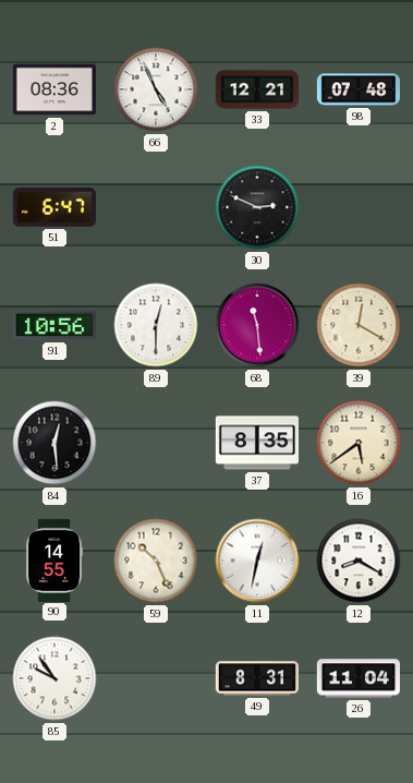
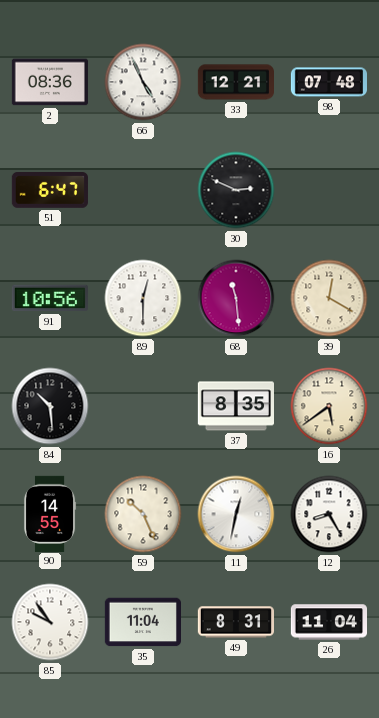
84: 12:29 -> 10:29
12: 8:20 -> 8:25
35: none -> 11:04
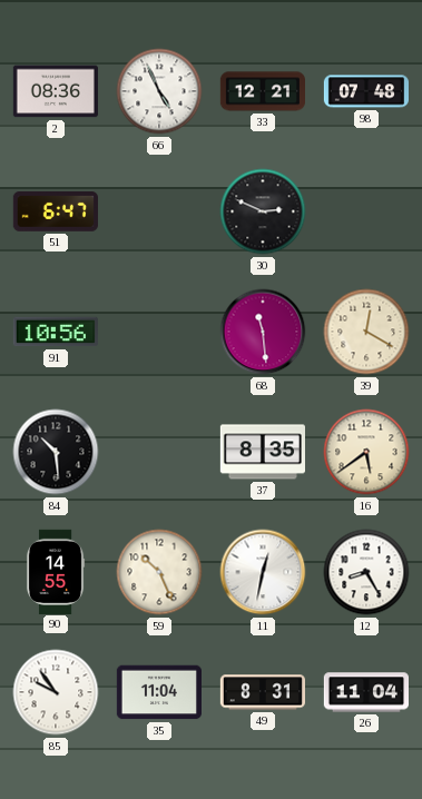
89: 12:30 -> none
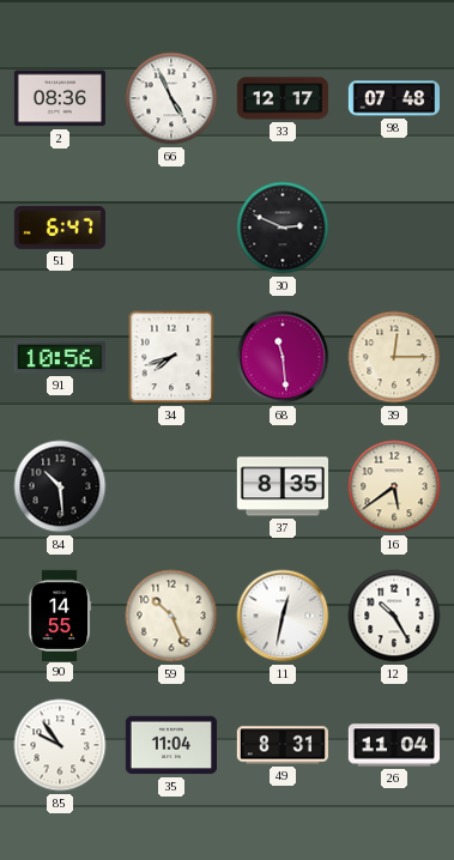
33: 12:21 -> 12:17
34: none -> 7:42
39: 12:20 -> 12:15
12: 8:25 -> 10:25
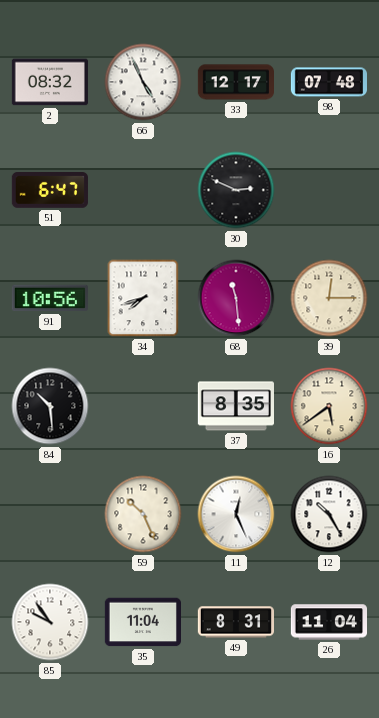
2: 08:36 -> 08:32
90: 14:55 -> none
11: 12:32 -> 12:26
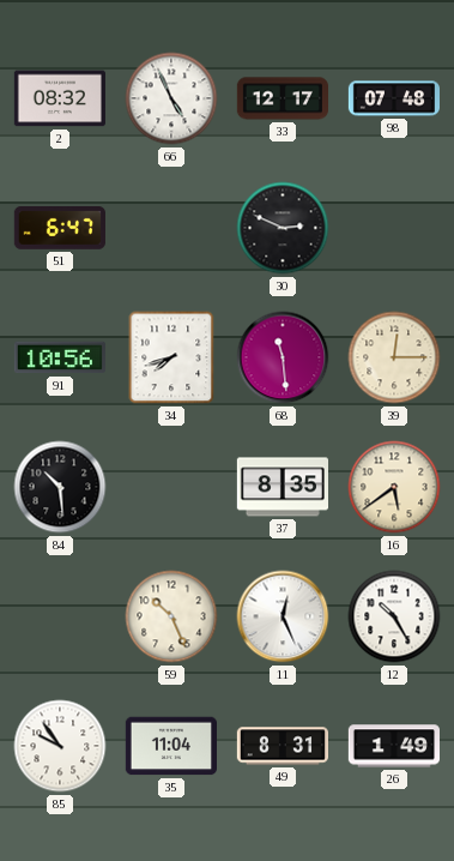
26: 11:04 -> 1:49
